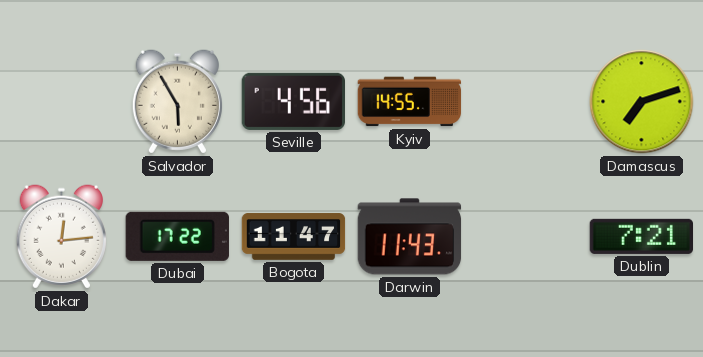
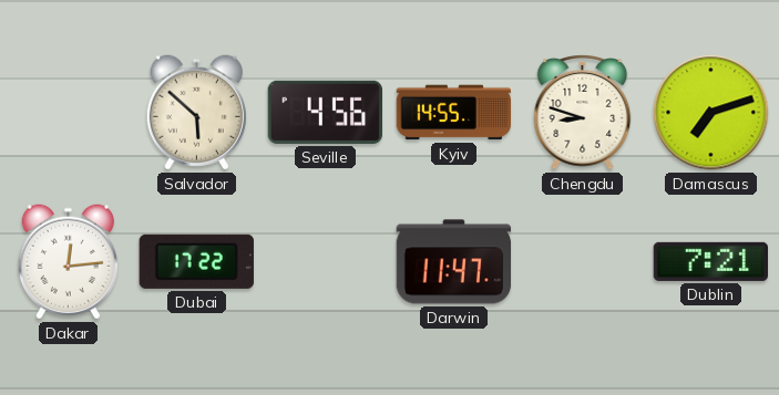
Salvador: 5:55 -> 5:52
Chengdu: none -> 8:48
Bogota: 11:47 -> none
Darwin: 11:43 -> 11:47
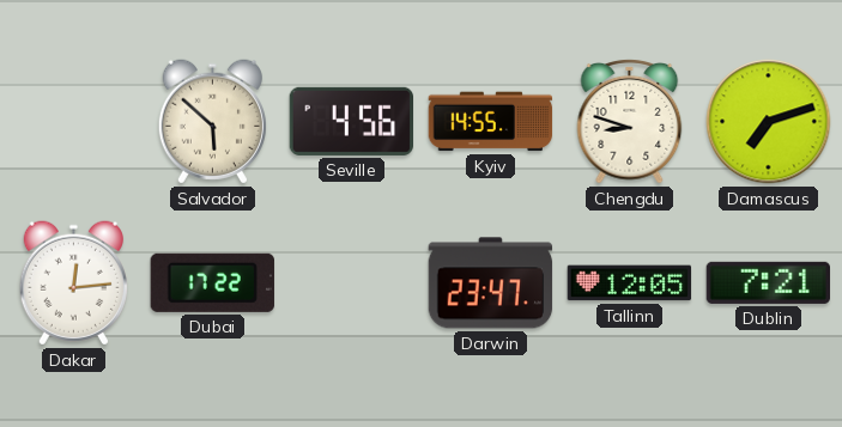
Darwin: 11:47 -> 23:47
Tallinn: none -> 12:05
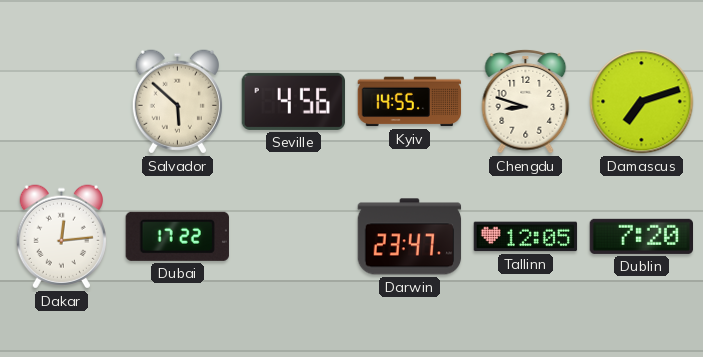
Dublin: 7:21 -> 7:20
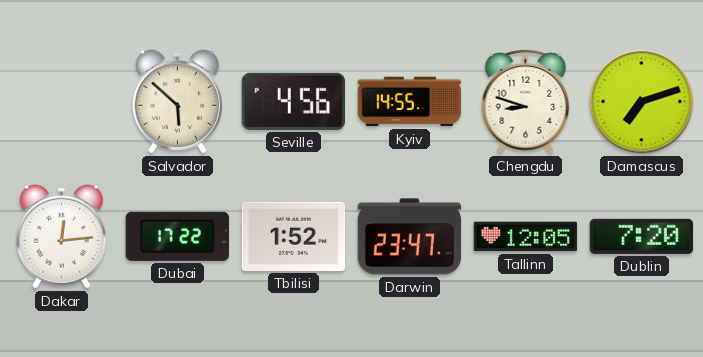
Tbilisi: none -> 1:52
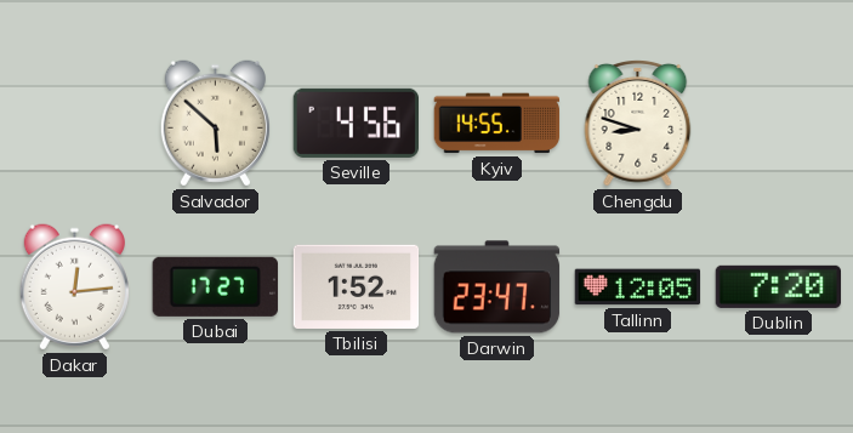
Damascus: 7:12 -> none
Dubai: 17:22 -> 17:27
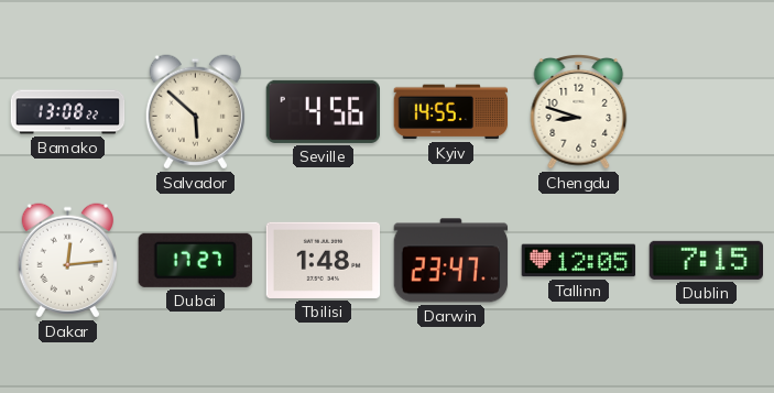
Bamako: none -> 13:08
Tbilisi: 1:52 -> 1:48
Dublin: 7:20 -> 7:15
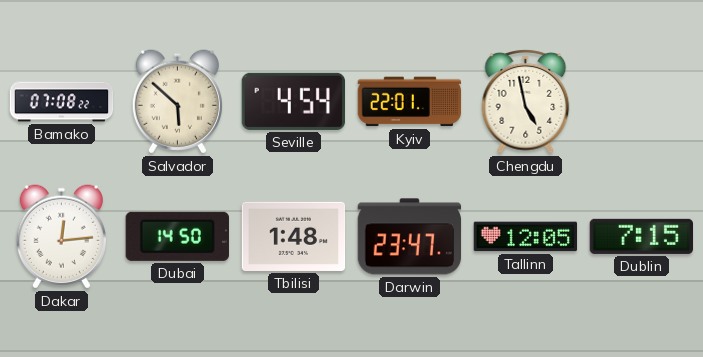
Bamako: 13:08 -> 07:08
Seville: 4:56 -> 4:54
Kyiv: 14:55 -> 22:01
Chengdu: 8:48 -> 4:58
Dubai: 17:27 -> 14:50
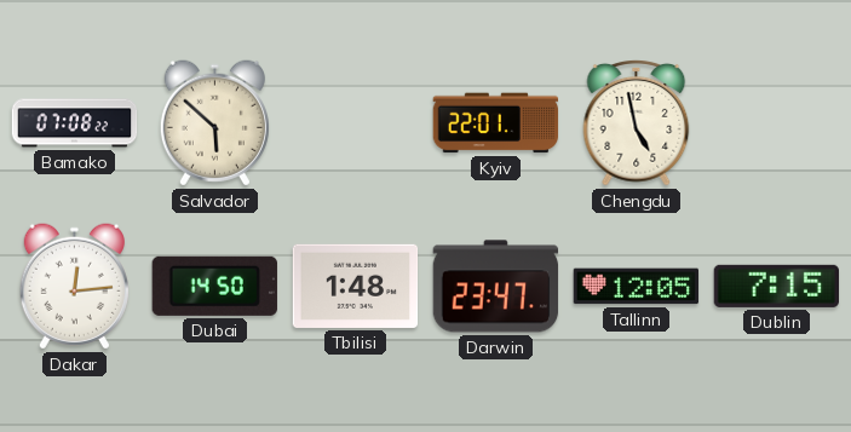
Seville: 4:54 -> none
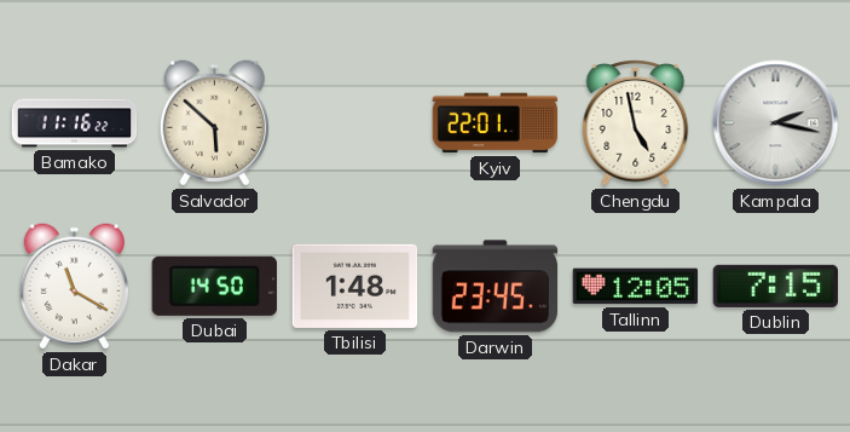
Bamako: 07:08 -> 11:16
Kampala: none -> 2:17
Dakar: 12:14 -> 11:20
Darwin: 23:47 -> 23:45
